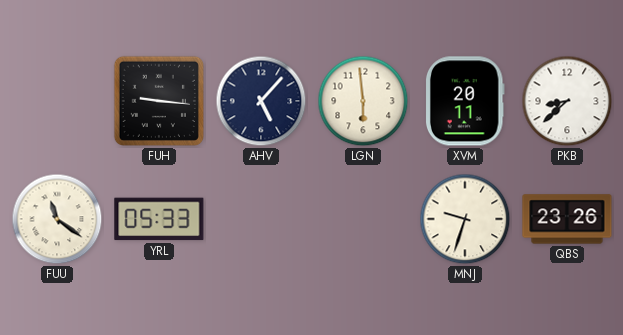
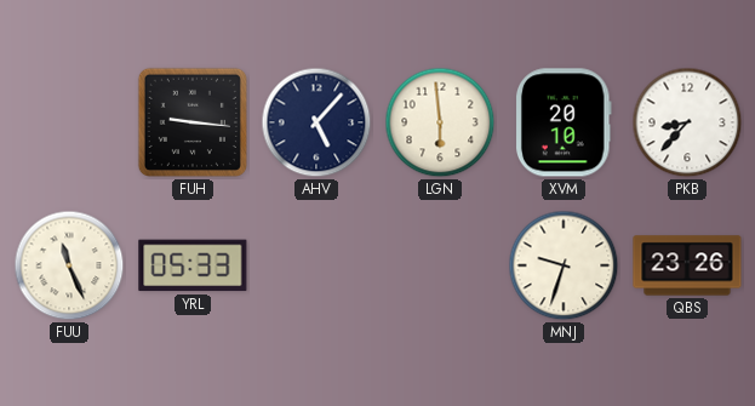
XVM: 20:11 -> 20:10
PKB: 8:38 -> 8:37
FUU: 11:21 -> 11:26
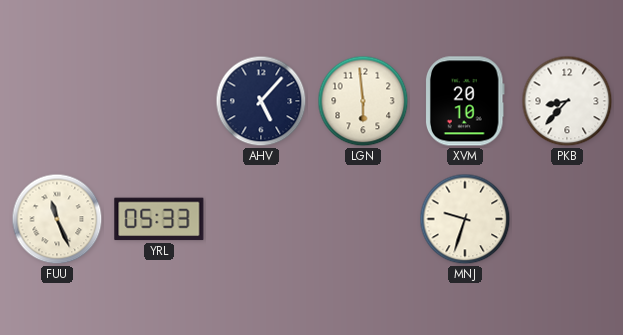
FUH: 9:16 -> none
QBS: 23:26 -> none
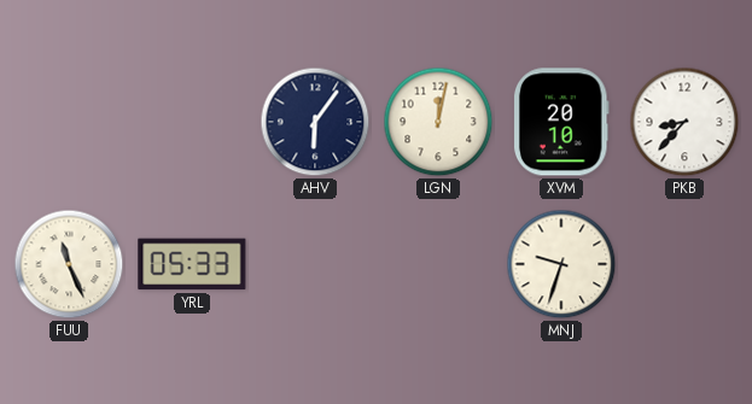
AHV: 5:07 -> 6:06
LGN: 5:59 -> 12:02
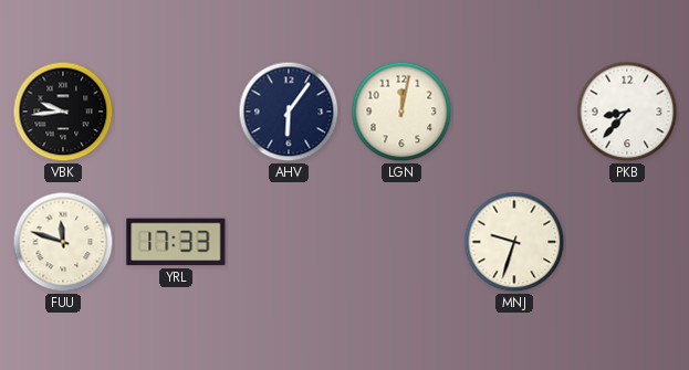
VBK: none -> 9:44
XVM: 20:10 -> none
FUU: 11:26 -> 11:48
YRL: 05:33 -> 17:33
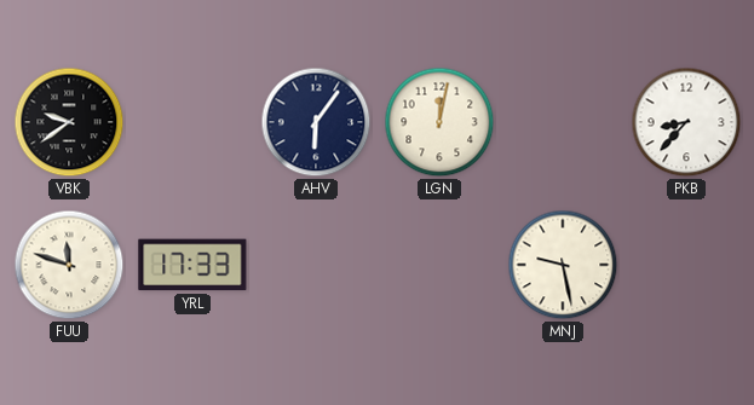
VBK: 9:44 -> 9:39
MNJ: 9:33 -> 9:28
